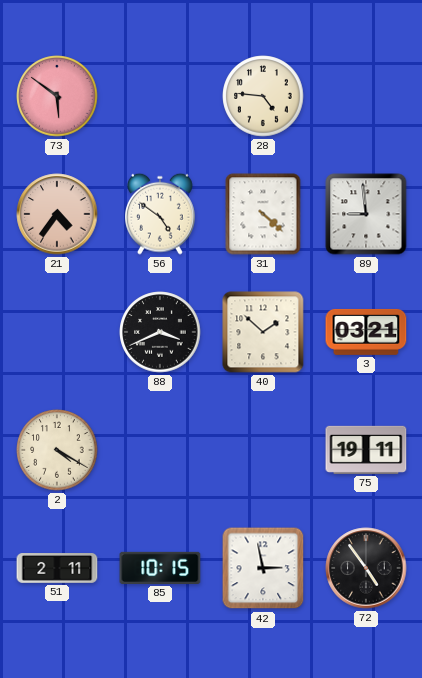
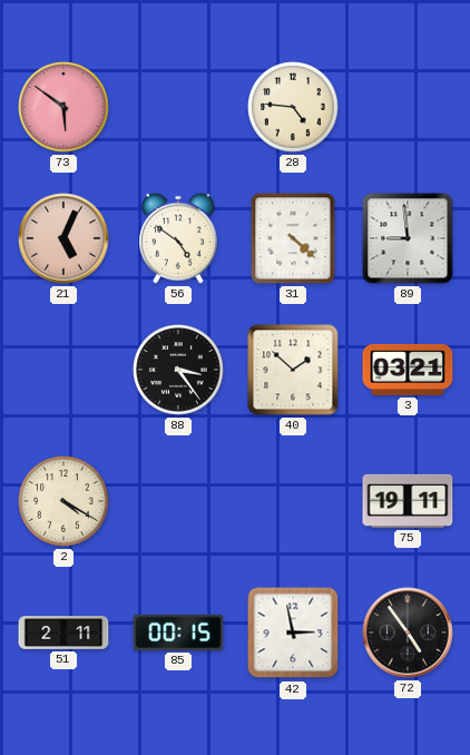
21: 4:36 -> 5:04
88: 3:41 -> 3:24
85: 10:15 -> 00:15
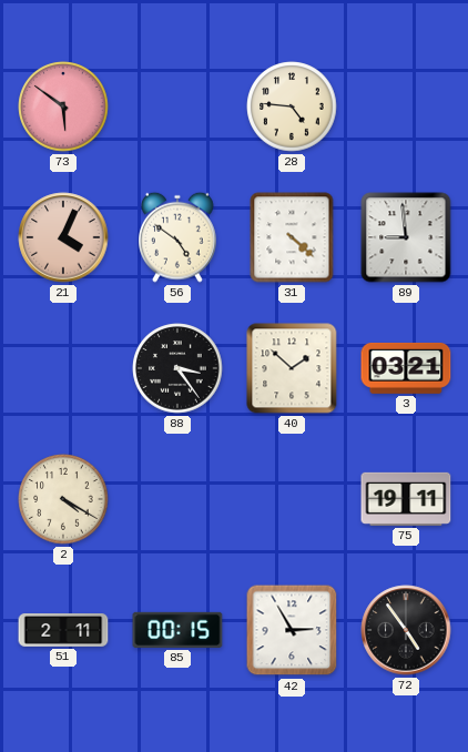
21: 5:04 -> 4:04
42: 2:58 -> 2:55
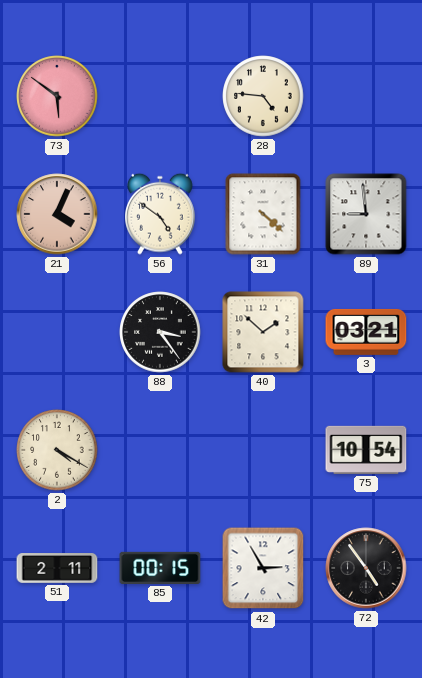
75: 19:11 -> 10:54
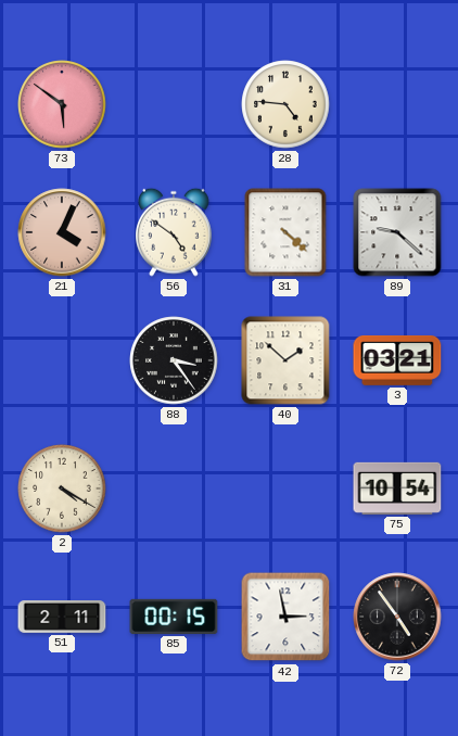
89: 8:59 -> 9:22
42: 2:55 -> 2:58
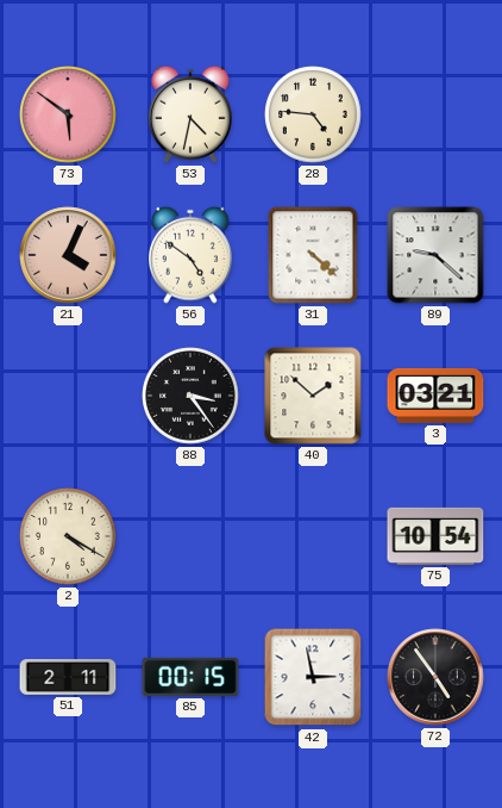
53: none -> 4:32
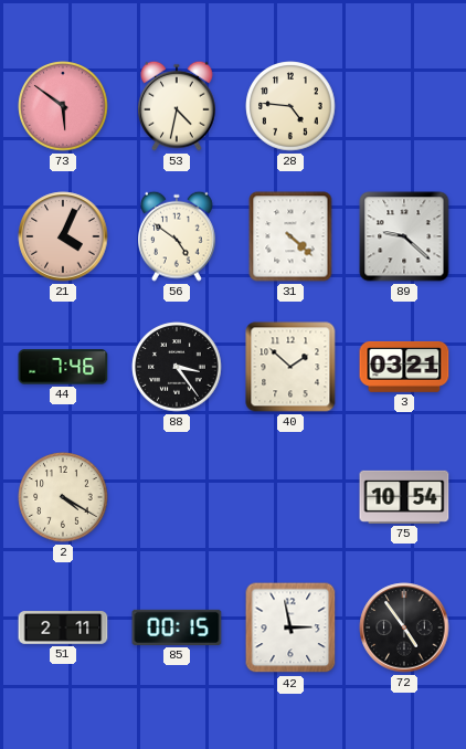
44: none -> 7:46
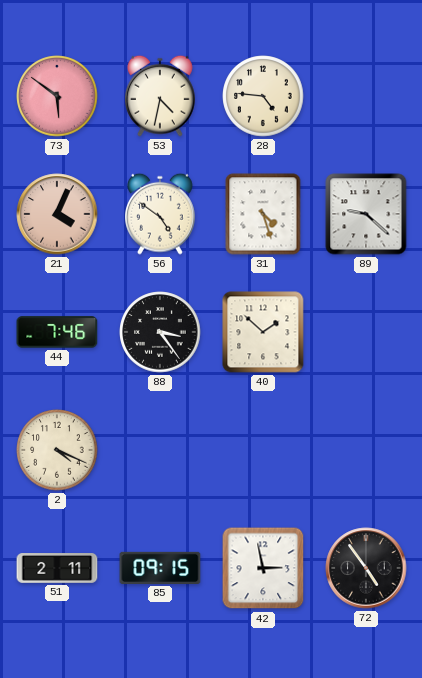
31: 4:22 -> 4:27
3: 03:21 -> none
2: 4:20 -> 4:19
75: 10:54 -> none
85: 00:15 -> 09:15
